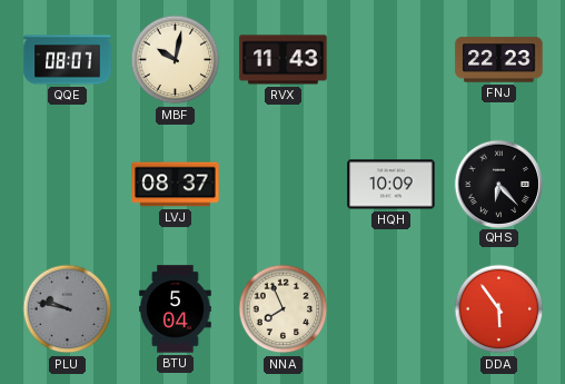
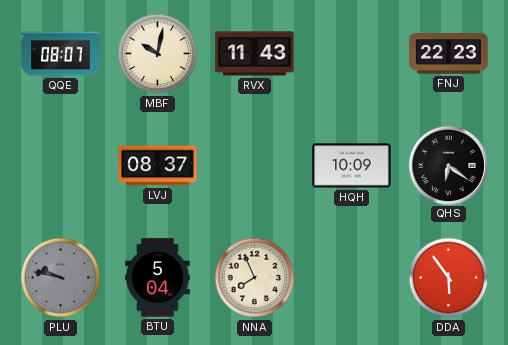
QHS: 6:23 -> 6:21
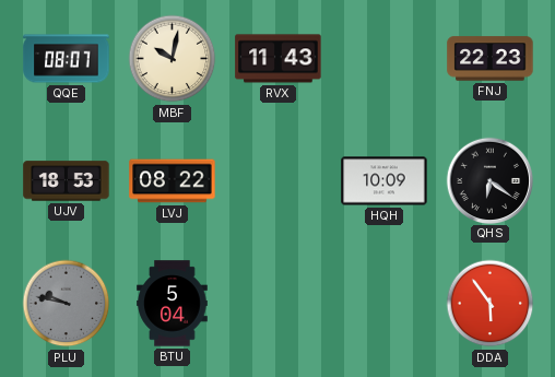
UJV: none -> 18:53
LVJ: 08:37 -> 08:22
NNA: 7:56 -> none
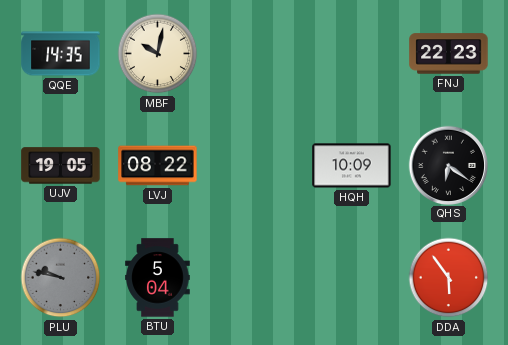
QQE: 08:07 -> 14:35
RVX: 11:43 -> none
UJV: 18:53 -> 19:05
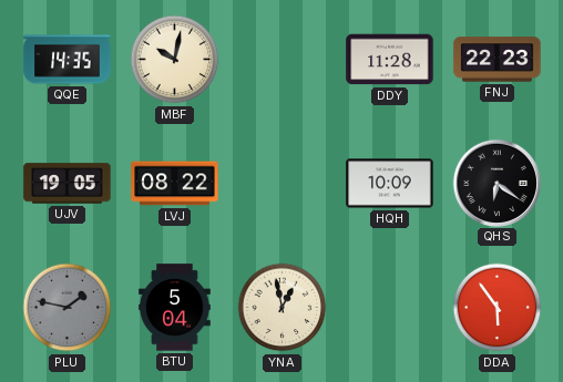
DDY: none -> 11:28
PLU: 9:47 -> 1:47
YNA: none -> 12:58
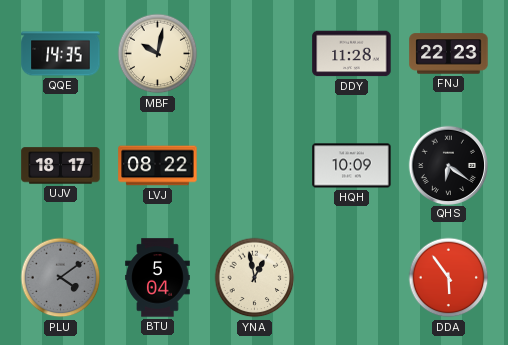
UJV: 19:05 -> 18:17
PLU: 1:47 -> 4:09
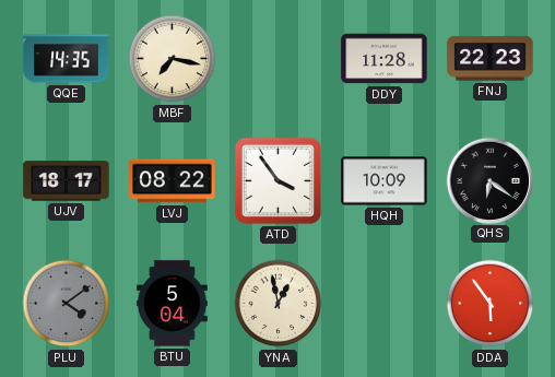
MBF: 10:02 -> 7:17
ATD: none -> 3:54
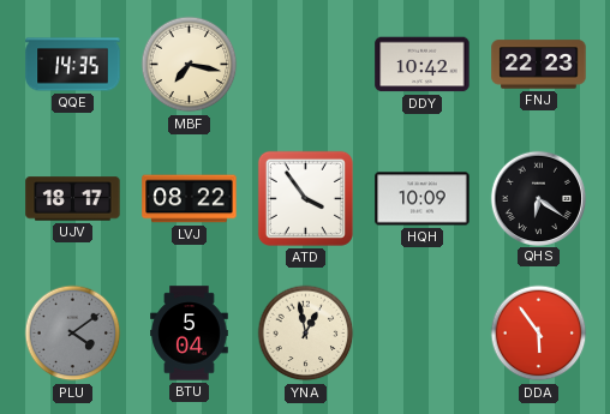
DDY: 11:28 -> 10:42
